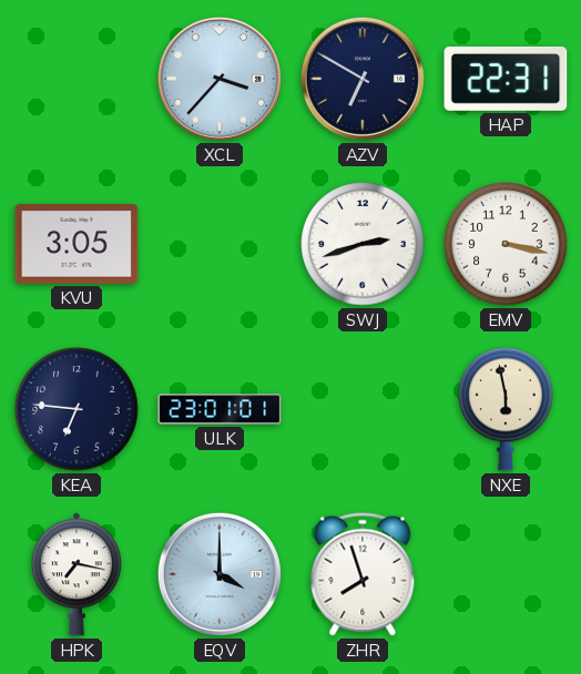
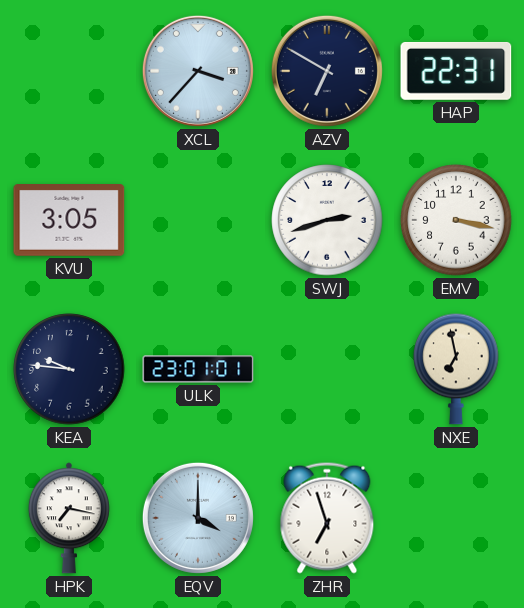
KEA: 6:46 -> 9:46
NXE: 5:58 -> 6:58
ZHR: 7:57 -> 6:57
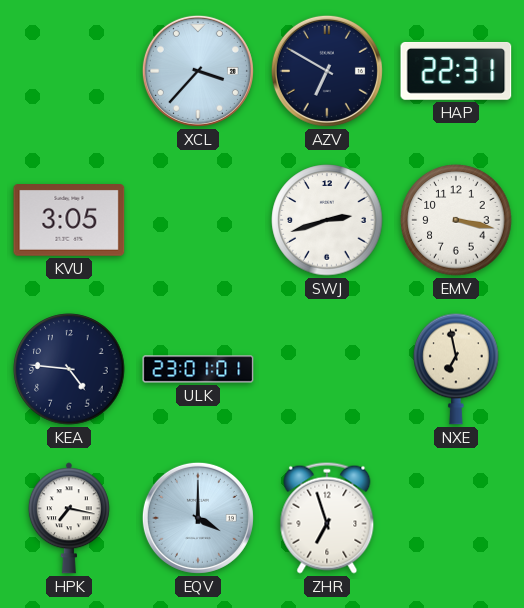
KEA: 9:46 -> 4:46
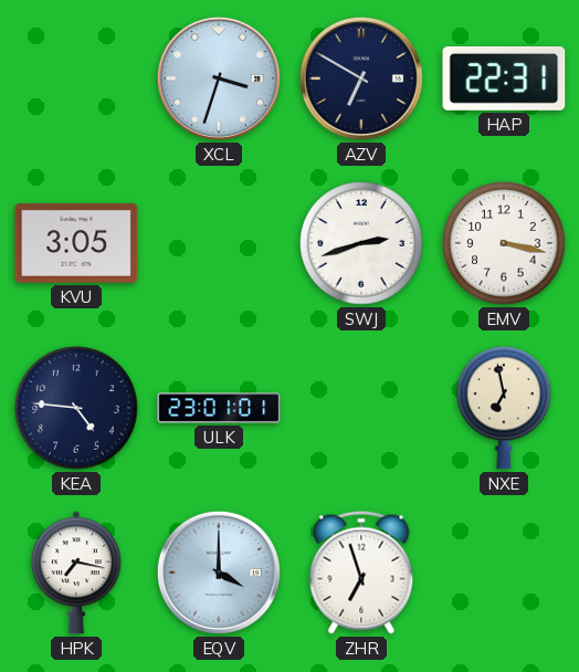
XCL: 3:37 -> 3:33
